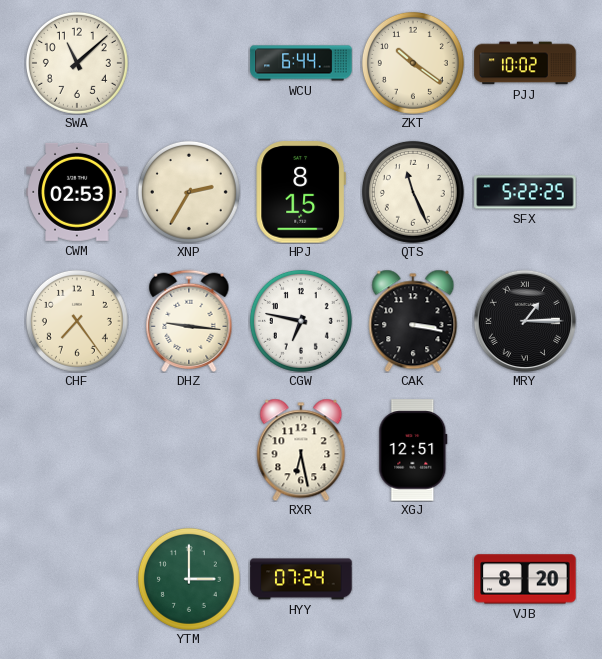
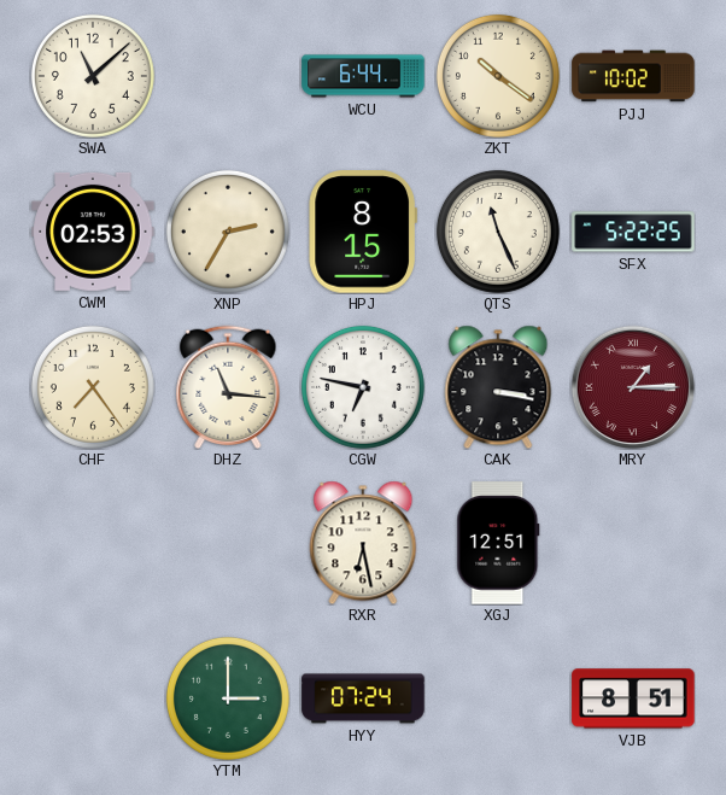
DHZ: 9:16 -> 11:16
MRY dial: black -> burgundy
VJB: 8:20 -> 8:51
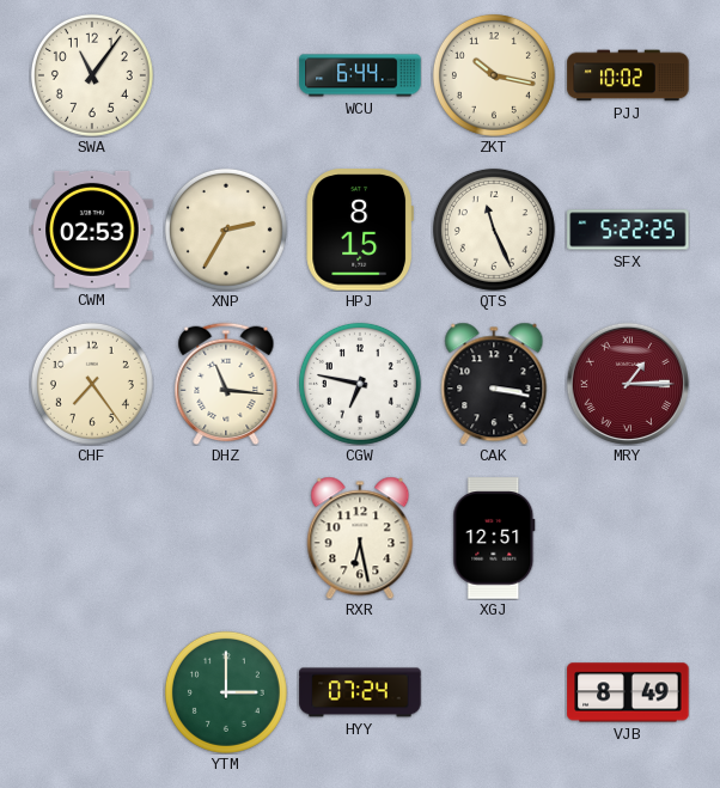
SWA: 11:08 -> 11:06
ZKT: 10:21 -> 10:17
VJB: 8:51 -> 8:49
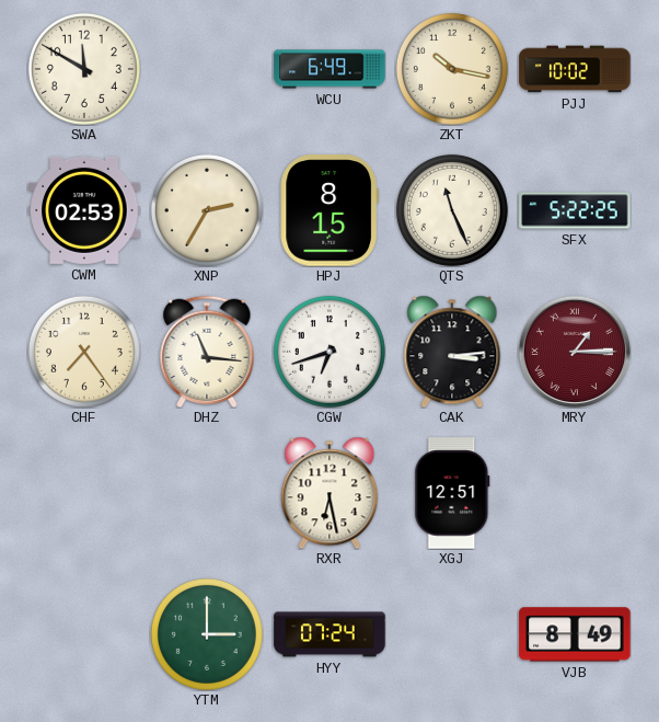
SWA: 11:06 -> 11:50
WCU: 6:44 -> 6:49
CGW: 6:47 -> 6:42
CAK: 3:17 -> 3:14
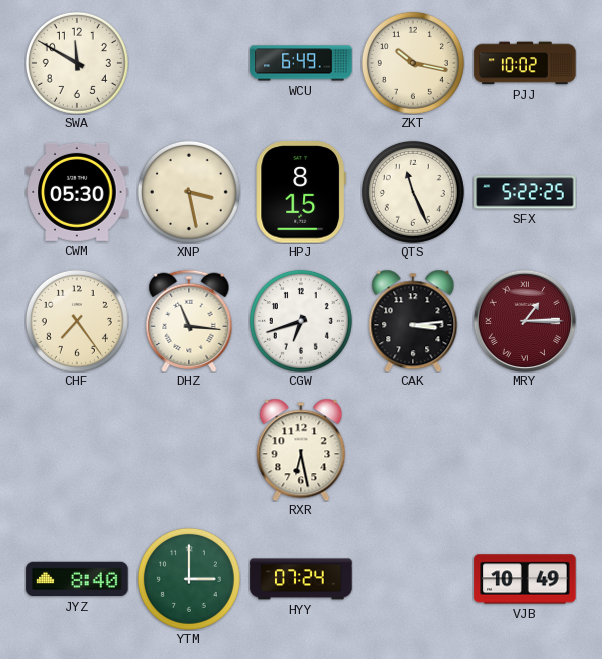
CWM: 02:53 -> 05:30
XNP: 2:35 -> 3:28
XGJ: 12:51 -> none
JYZ: none -> 8:40
VJB: 8:49 -> 10:49
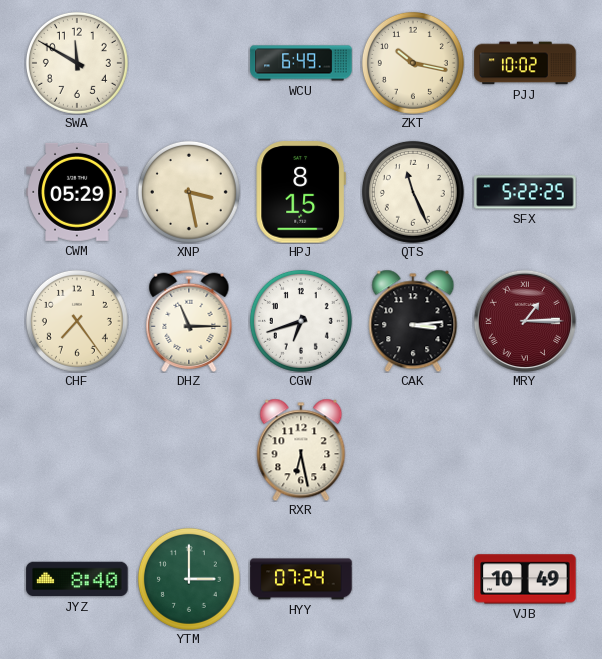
CWM: 05:30 -> 05:29
DHZ: 11:16 -> 11:15
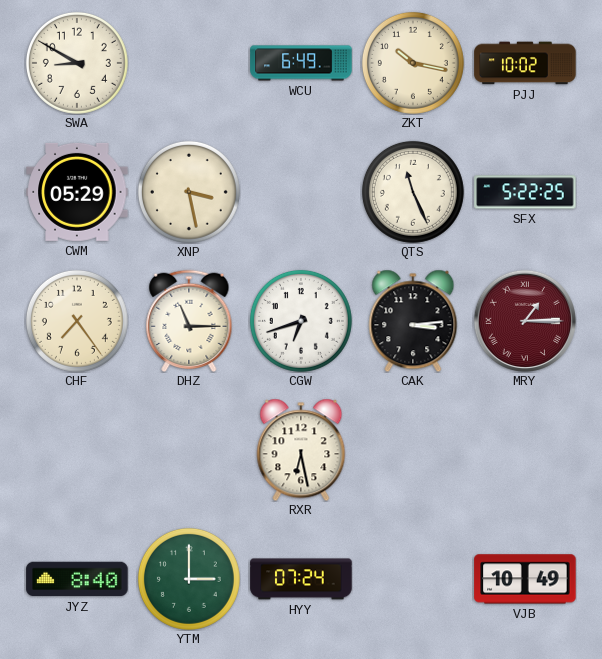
SWA: 11:50 -> 8:50
HPJ: 8:15 -> none
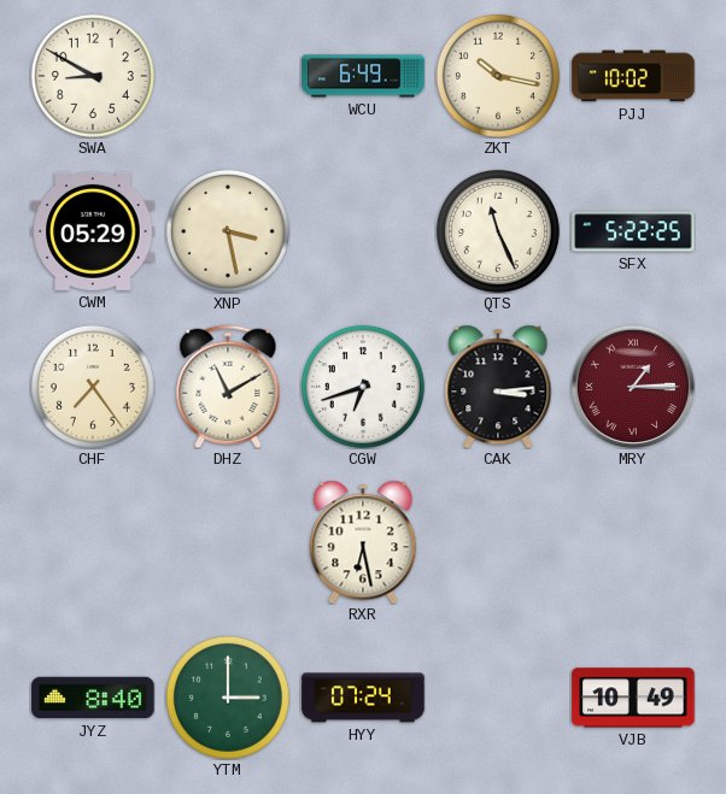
DHZ: 11:15 -> 11:10
